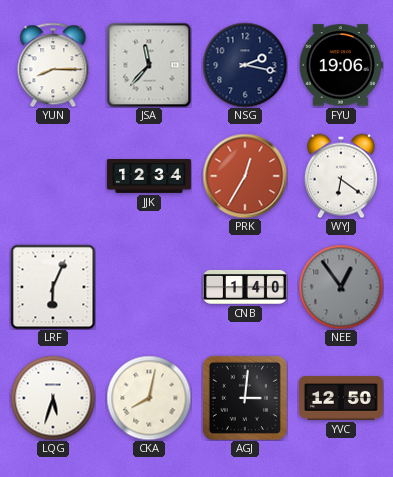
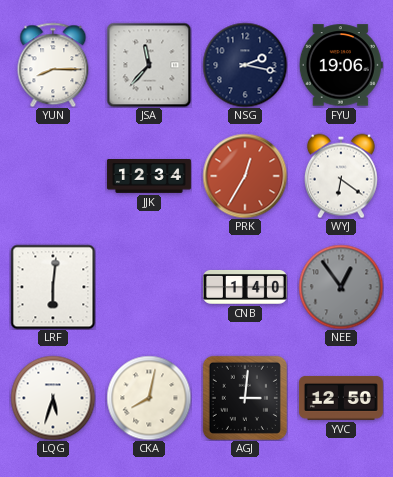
LRF: 6:04 -> 6:01
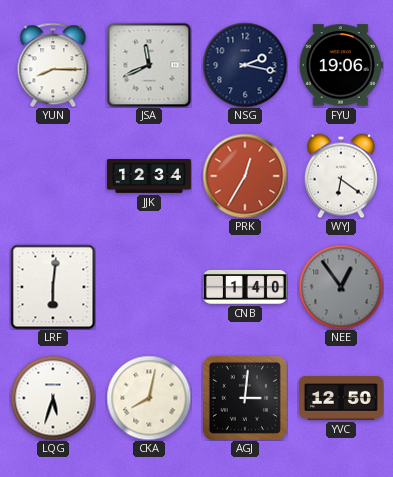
JSA: 11:37 -> 11:41
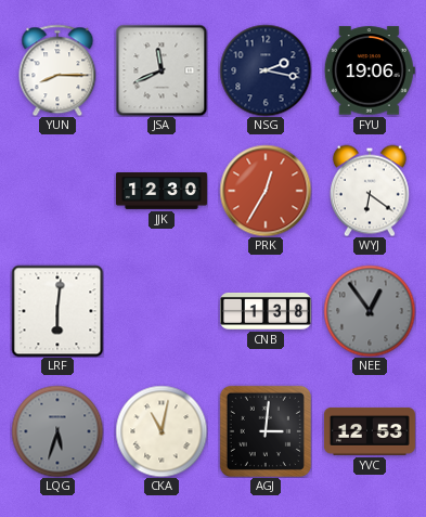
JJK: 12:34 -> 12:30
CNB: 1:40 -> 1:38
LQG dial: white -> grey
CKA: 8:02 -> 11:02
YVC: 12:50 -> 12:53
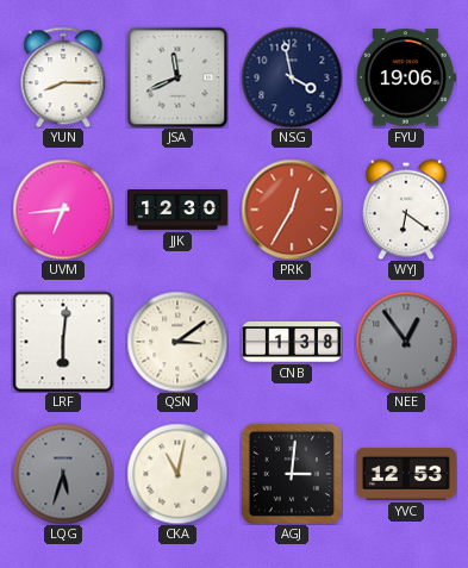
NSG: 2:17 -> 3:58
UVM: none -> 6:44
QSN: none -> 3:09
